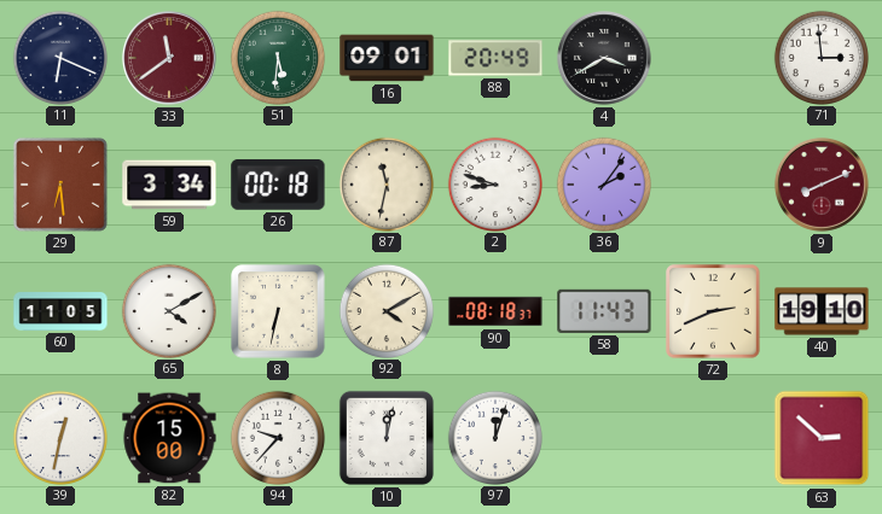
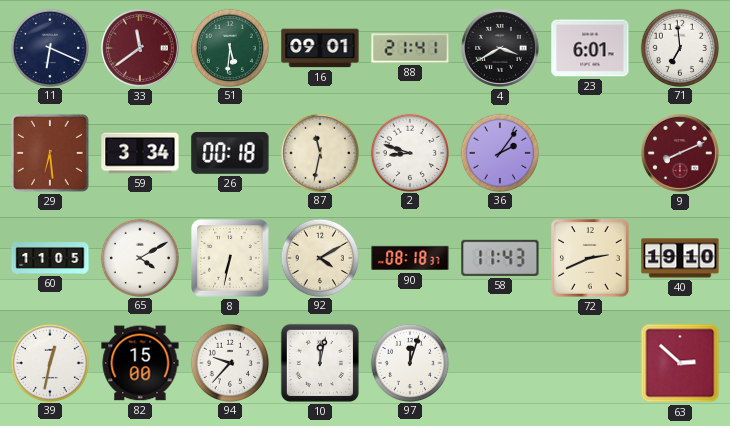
88: 20:49 -> 21:41
23: none -> 6:01
71: 2:59 -> 6:59
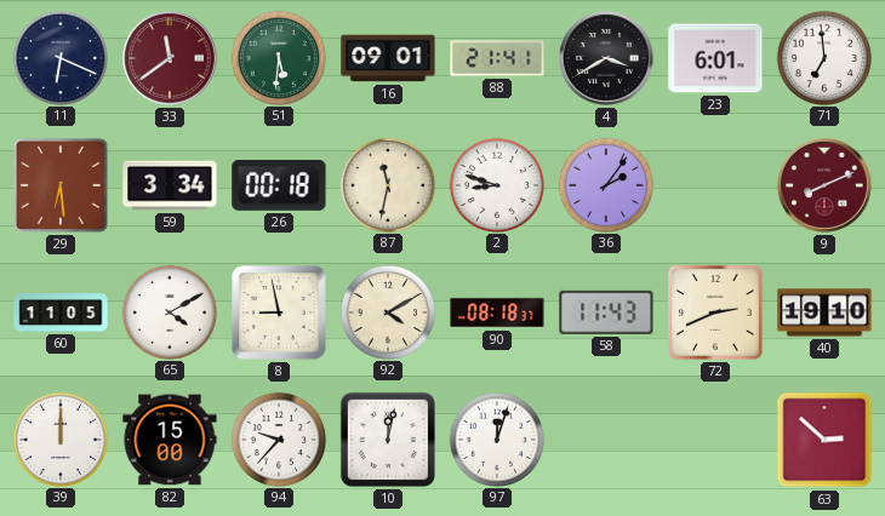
8: 6:32 -> 8:58
39: 12:32 -> 12:00
